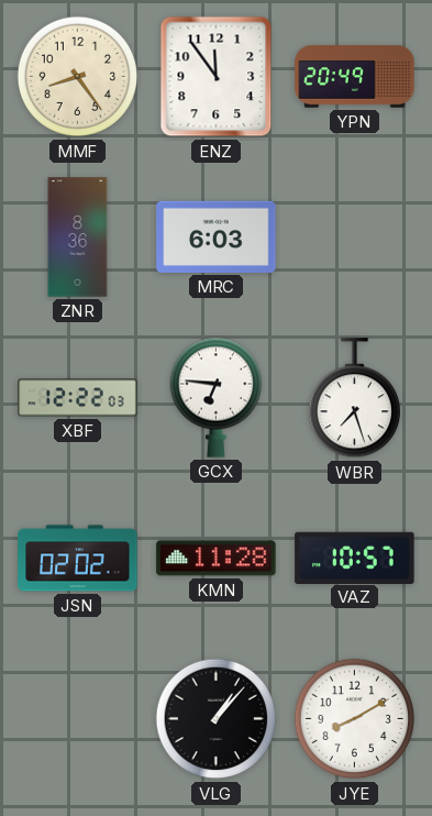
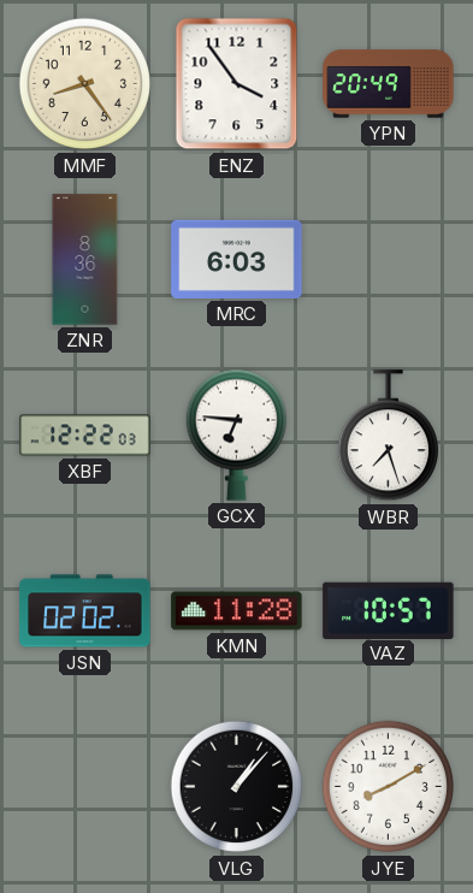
ENZ: 11:54 -> 3:54
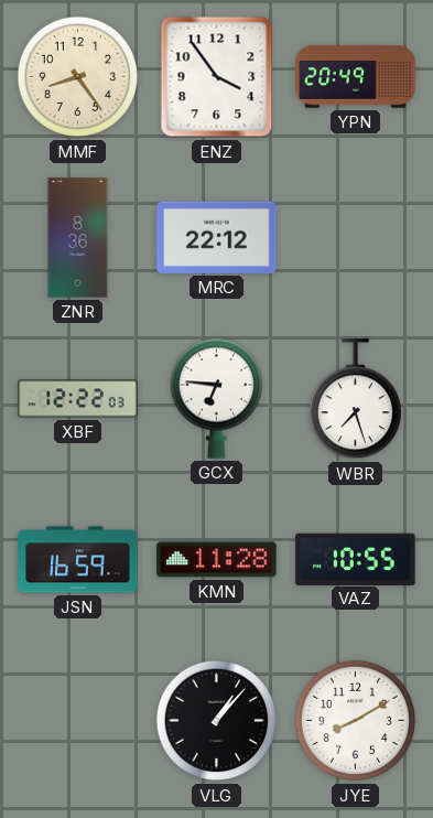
MRC: 6:03 -> 22:12
JSN: 02:02 -> 16:59
VAZ: 10:57 -> 10:55
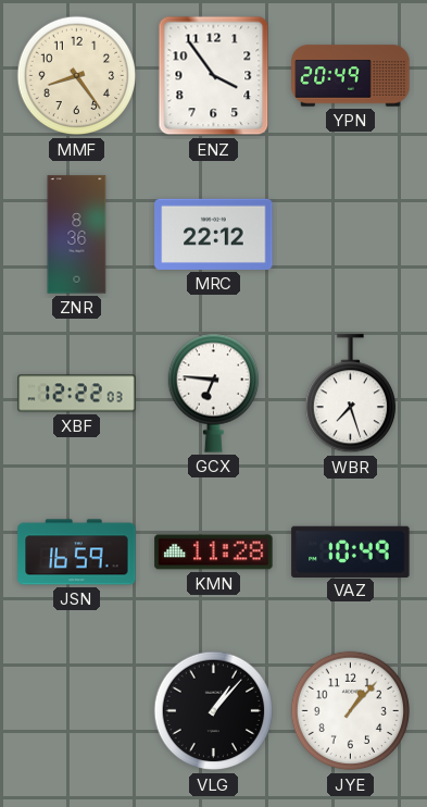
VAZ: 10:55 -> 10:49
JYE: 8:10 -> 1:07
